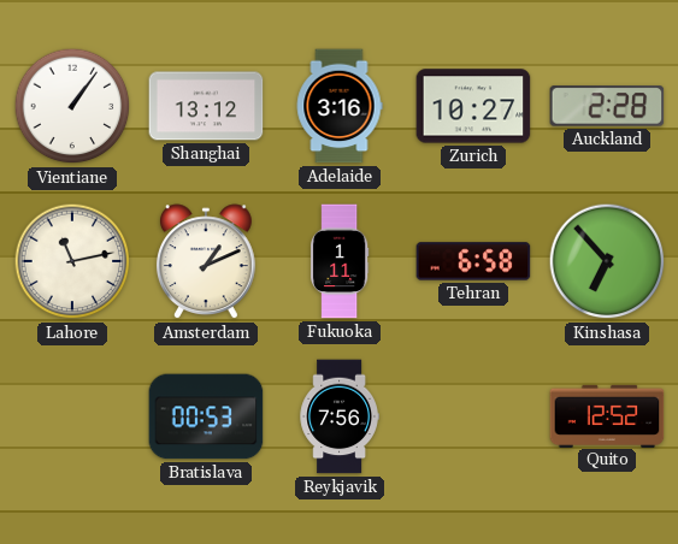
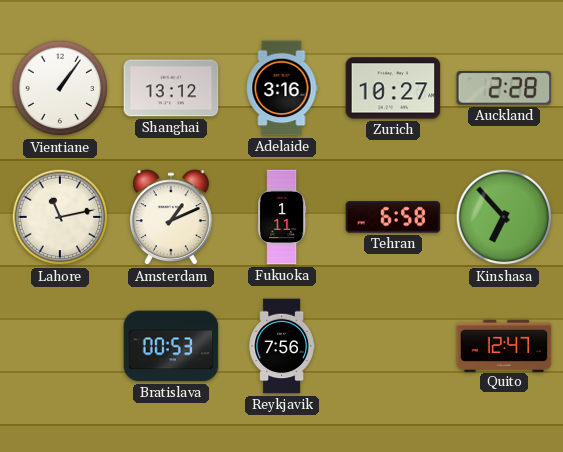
Quito: 12:52 -> 12:47
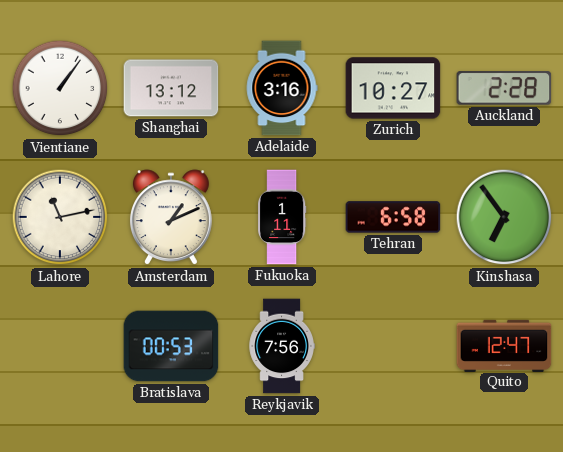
Kinshasa: 6:53 -> 6:54
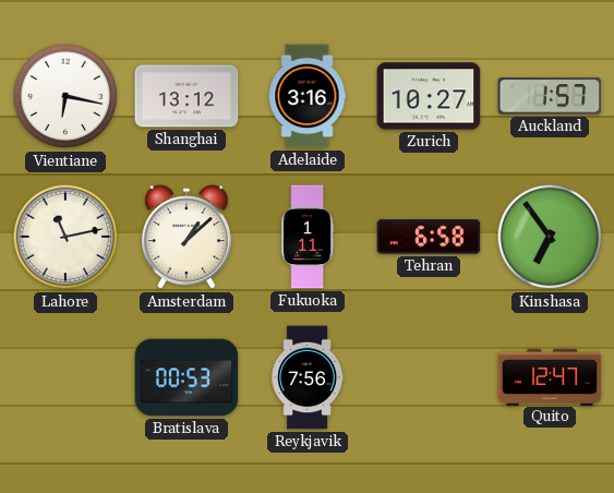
Vientiane: 1:06 -> 6:17
Auckland: 2:28 -> 1:57
Amsterdam: 1:11 -> 1:08
